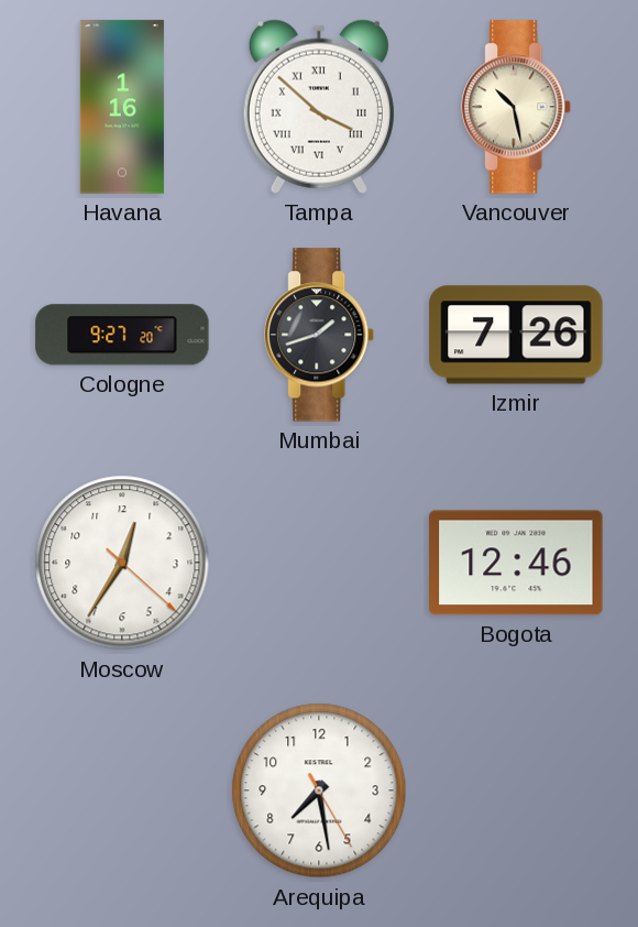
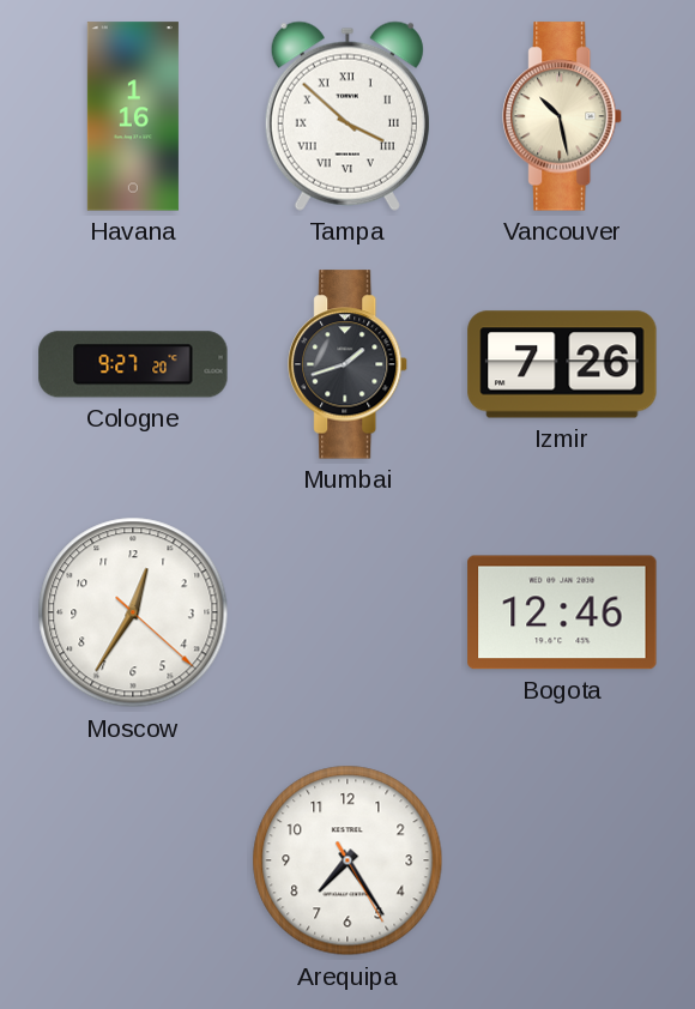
Arequipa: 7:28 -> 7:24
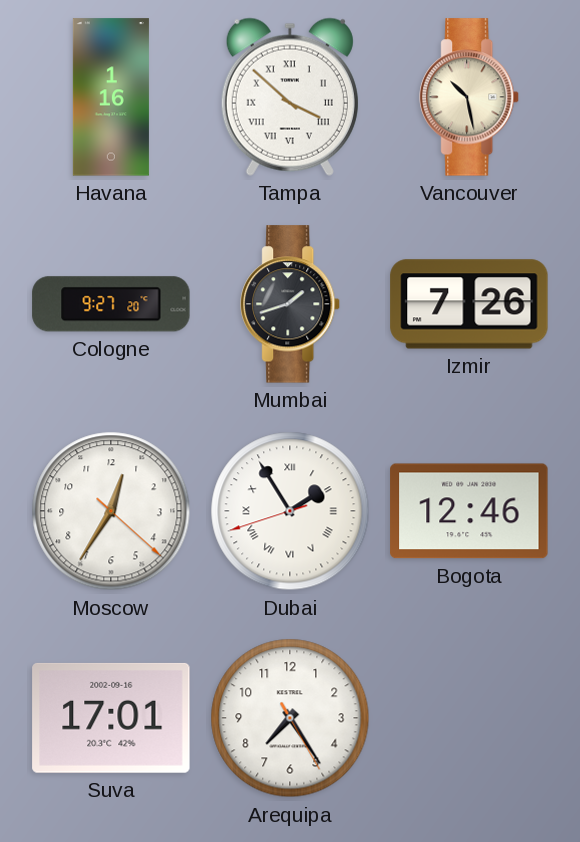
Dubai: none -> 1:54
Suva: none -> 17:01
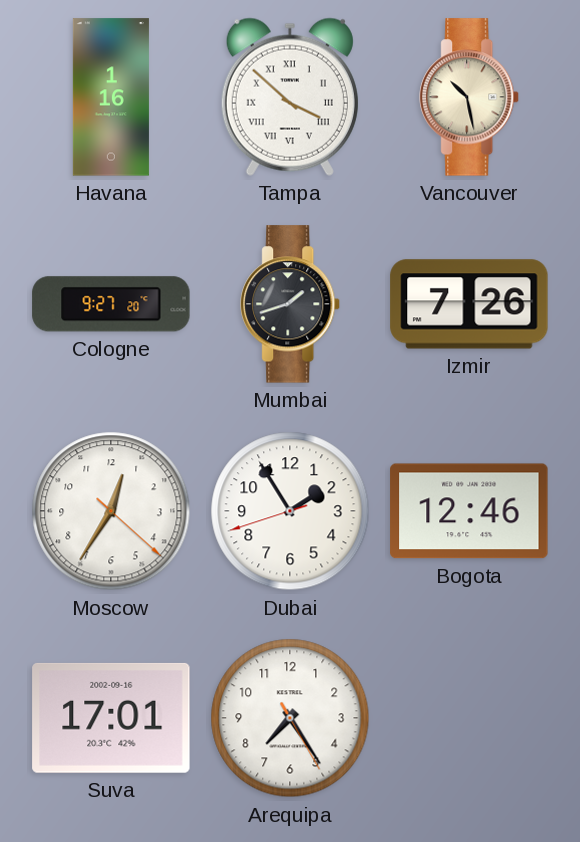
Dubai numerals: Roman -> Arabic
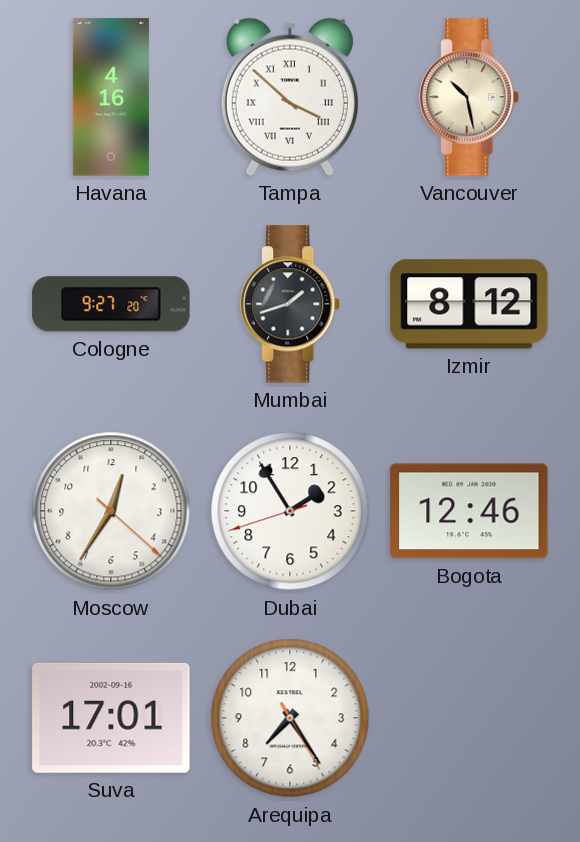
Havana: 1:16 -> 4:16
Izmir: 7:26 -> 8:12
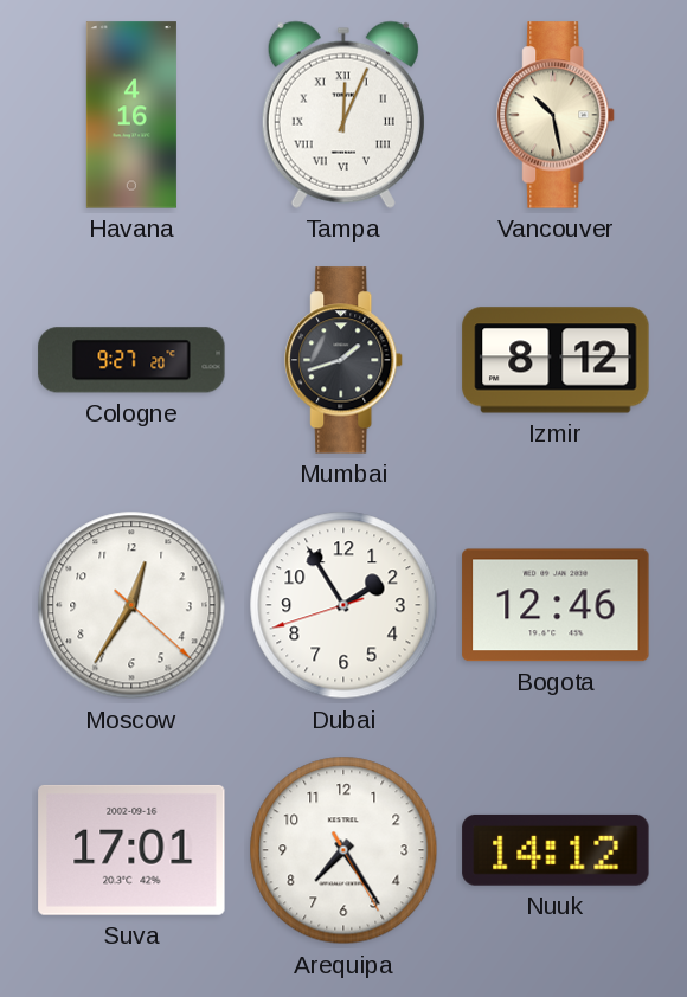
Tampa: 3:52 -> 12:04
Nuuk: none -> 14:12
